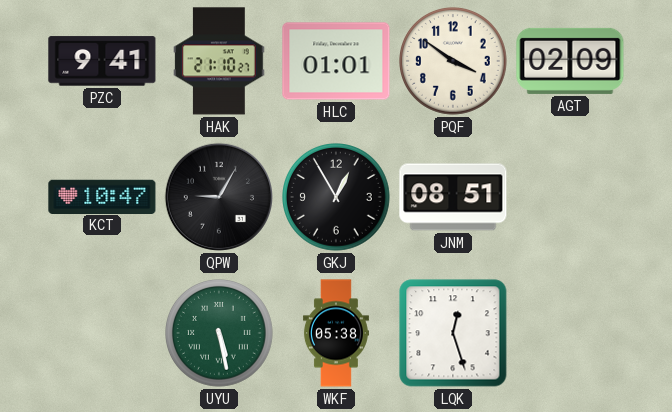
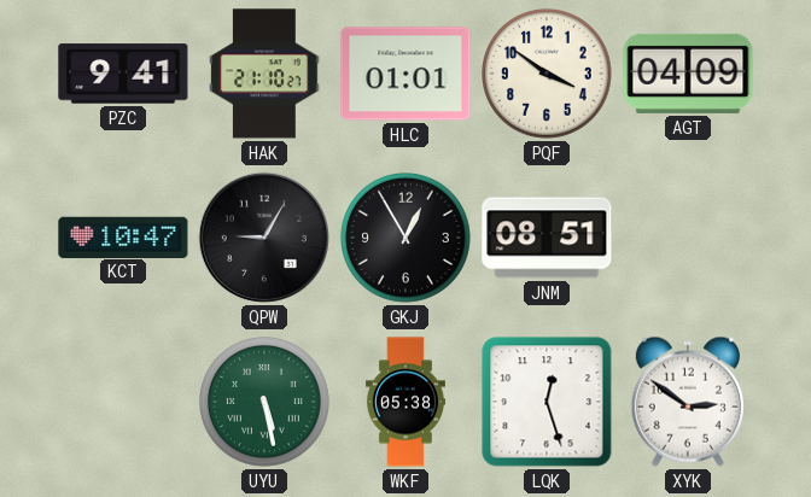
AGT: 02:09 -> 04:09
XYK: none -> 2:51
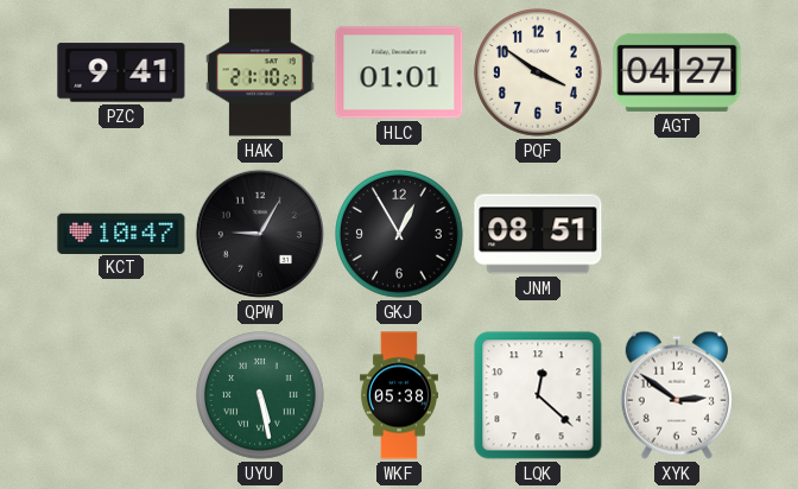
AGT: 04:09 -> 04:27
LQK: 12:27 -> 12:22
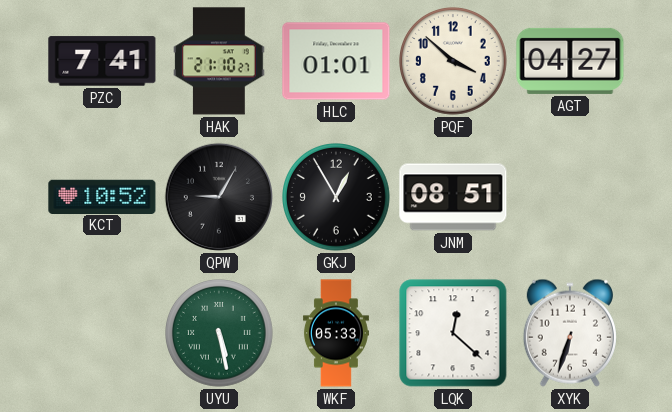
PZC: 9:41 -> 7:41
PQF: 3:51 -> 3:52
KCT: 10:47 -> 10:52
WKF: 05:38 -> 05:33
XYK: 2:51 -> 6:33
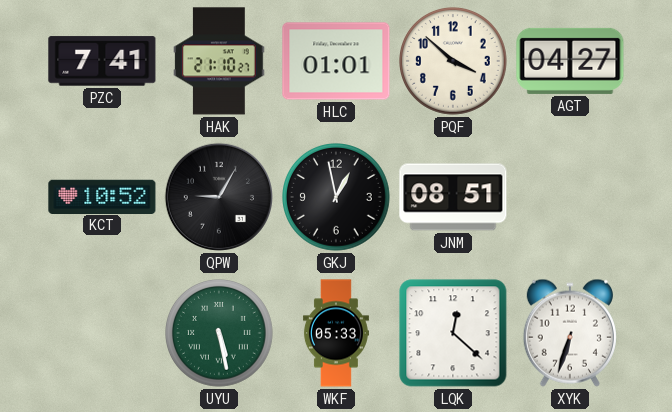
GKJ: 12:55 -> 12:58
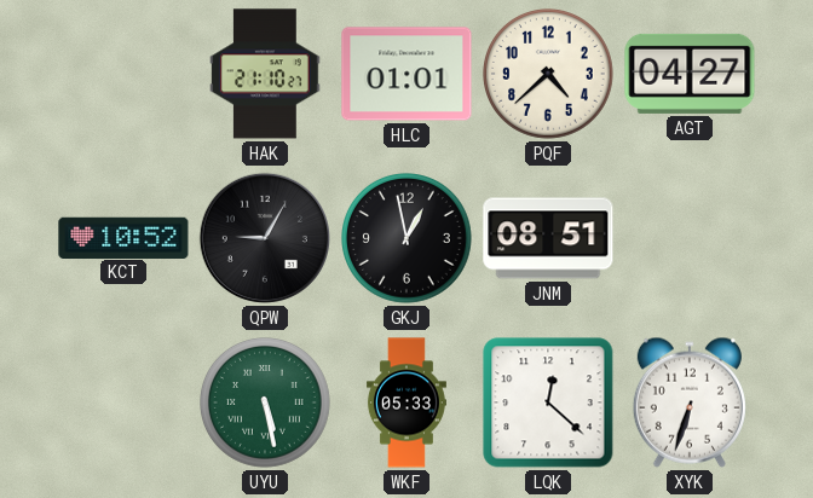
PZC: 7:41 -> none
PQF: 3:52 -> 4:38
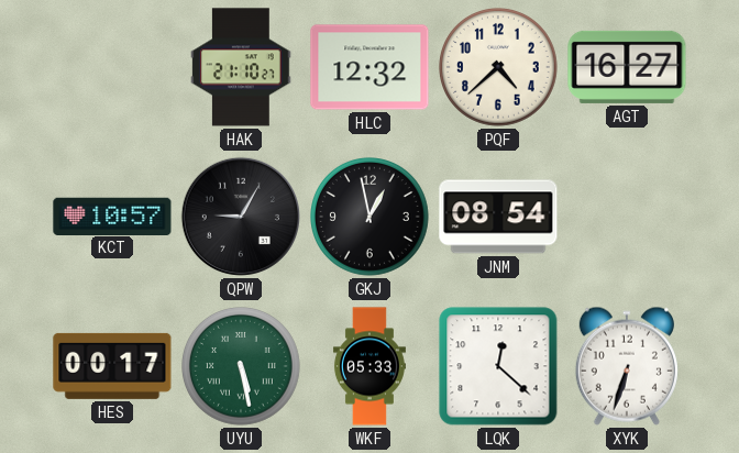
HLC: 01:01 -> 12:32
AGT: 04:27 -> 16:27
KCT: 10:52 -> 10:57
JNM: 08:51 -> 08:54
HES: none -> 00:17
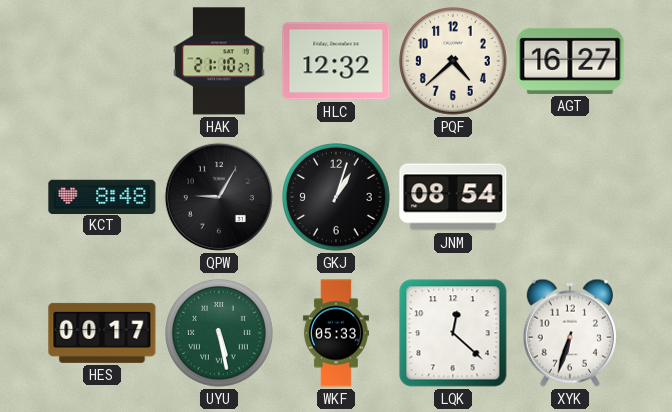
KCT: 10:57 -> 8:48
GKJ: 12:58 -> 1:03
